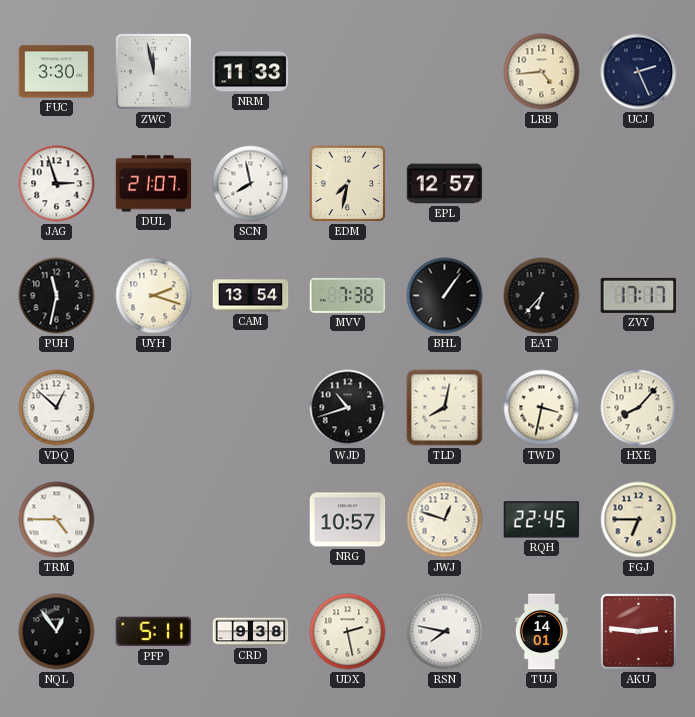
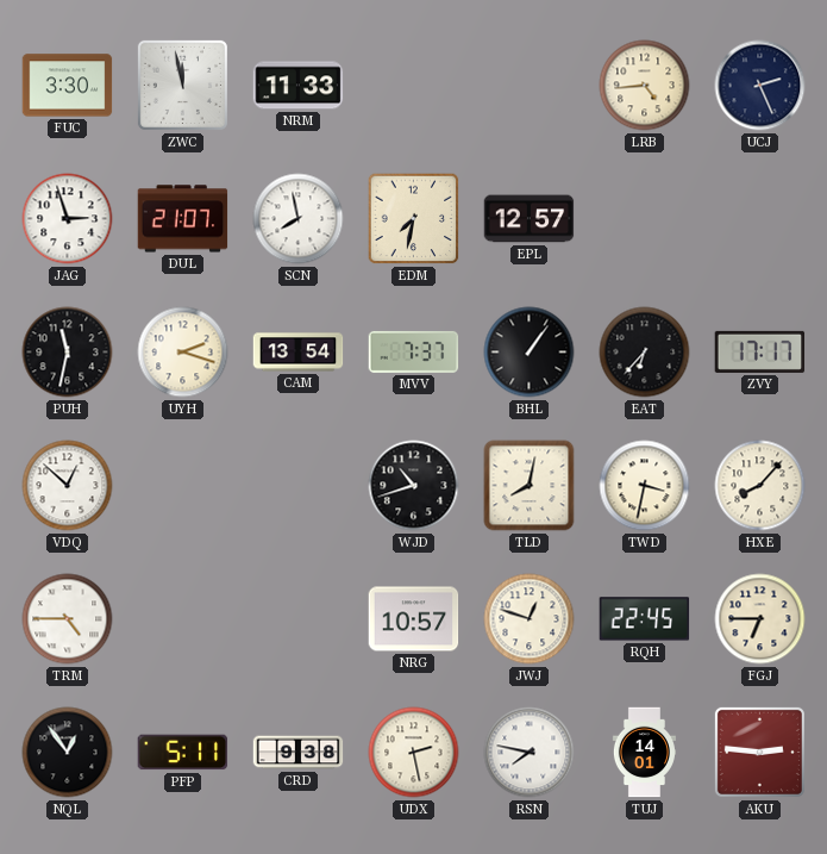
MVV: 7:38 -> 7:37
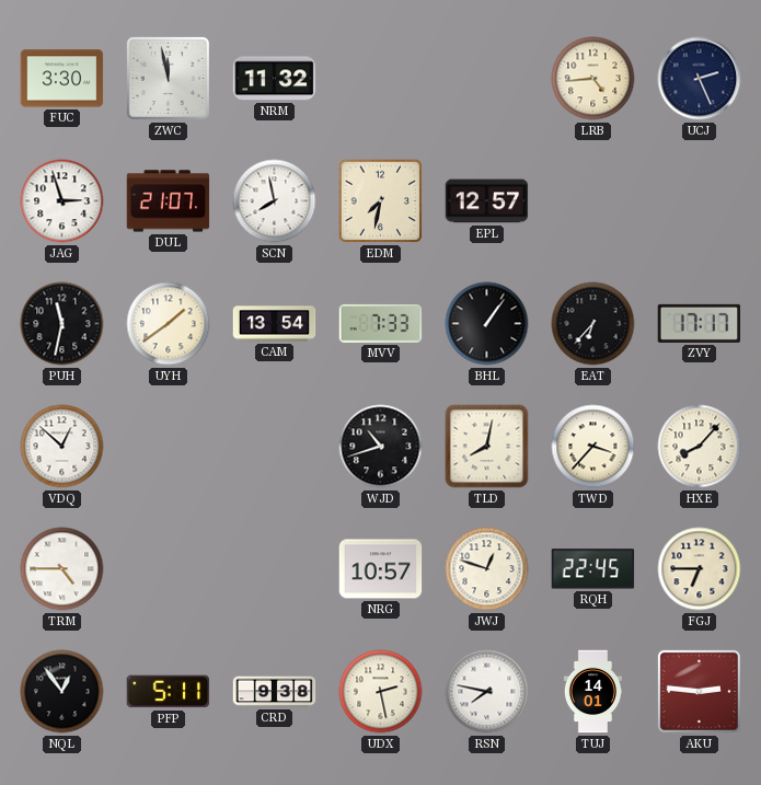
NRM: 11:33 -> 11:32
UYH: 2:18 -> 1:39
MVV: 7:37 -> 7:33
TWD: 3:32 -> 3:37
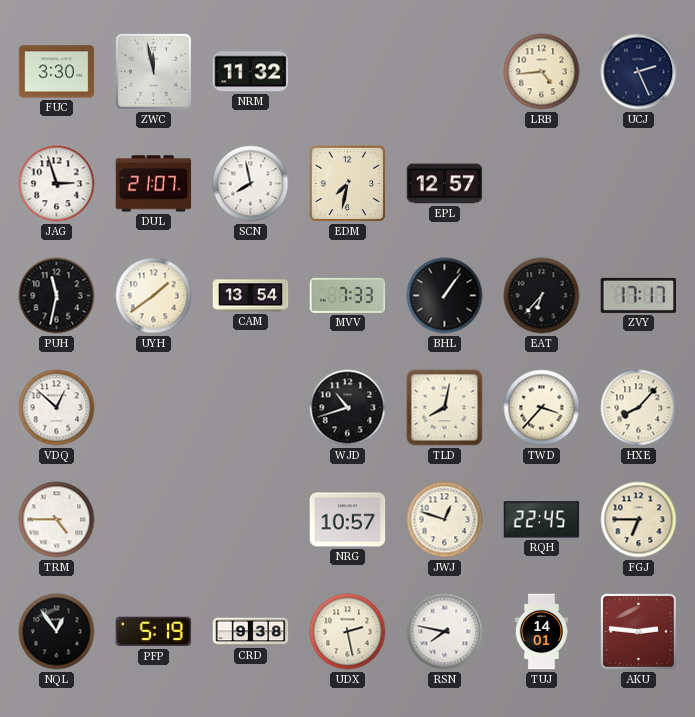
PFP: 5:11 -> 5:19
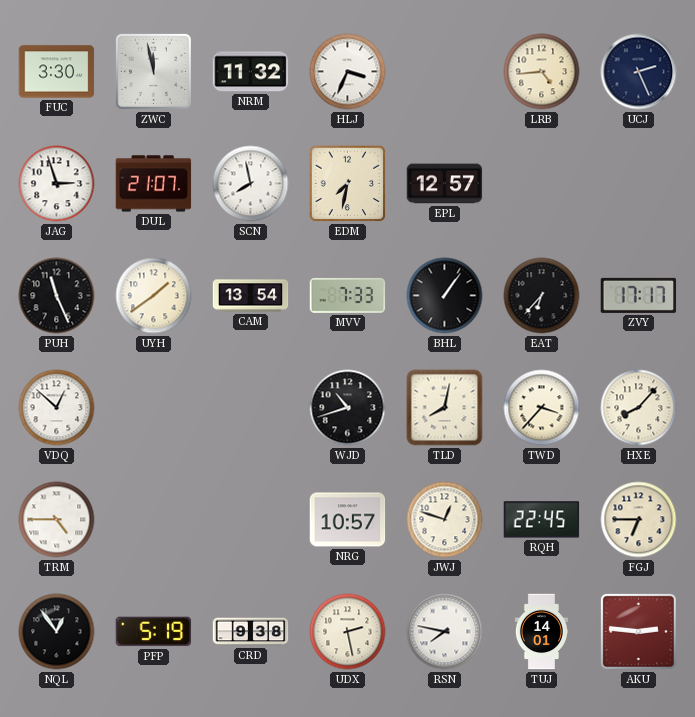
HLJ: none -> 3:34
PUH: 11:32 -> 11:26
